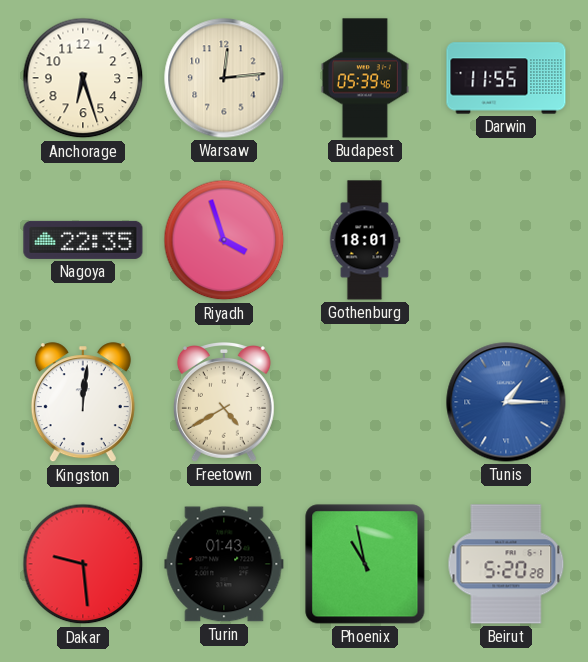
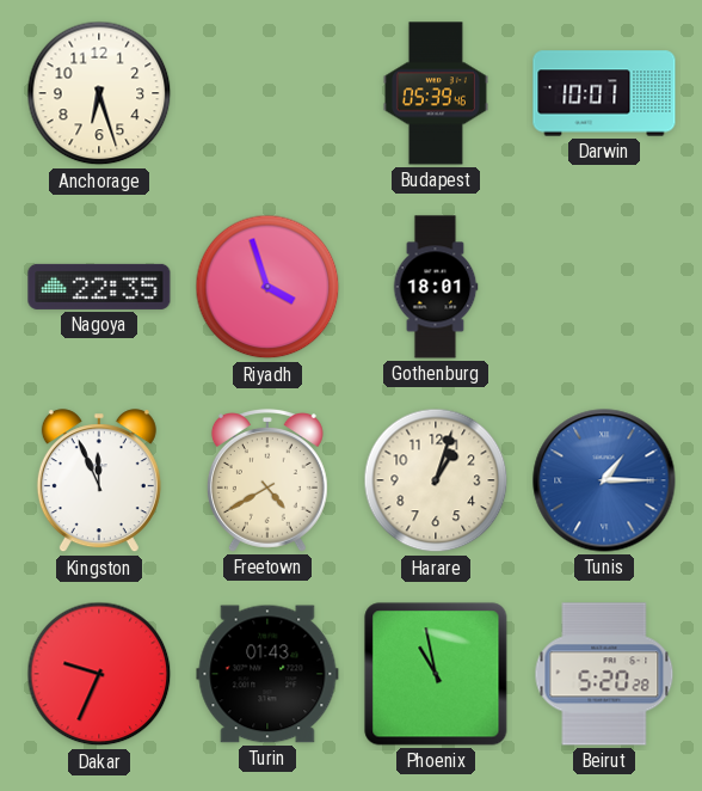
Warsaw: 12:14 -> none
Darwin: 11:55 -> 10:01
Kingston: 12:01 -> 11:56
Harare: none -> 1:03
Dakar: 9:29 -> 9:34
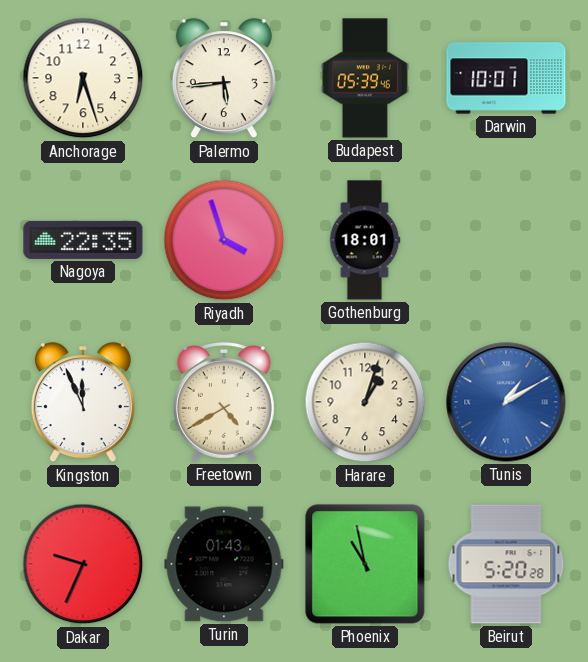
Palermo: none -> 5:44
Tunis: 1:15 -> 1:10
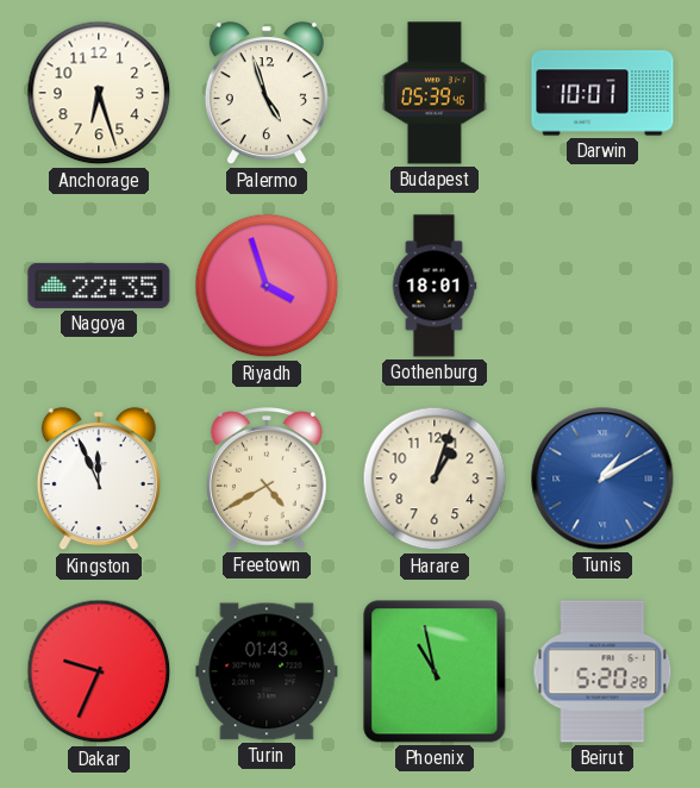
Palermo: 5:44 -> 4:57
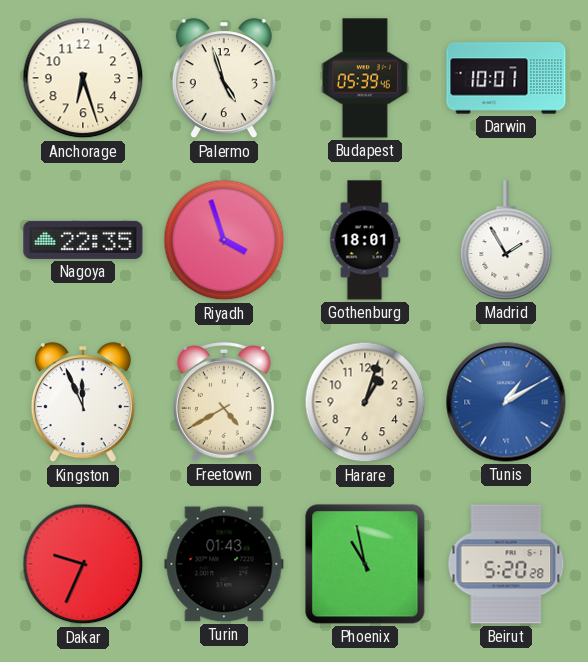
Madrid: none -> 1:55
